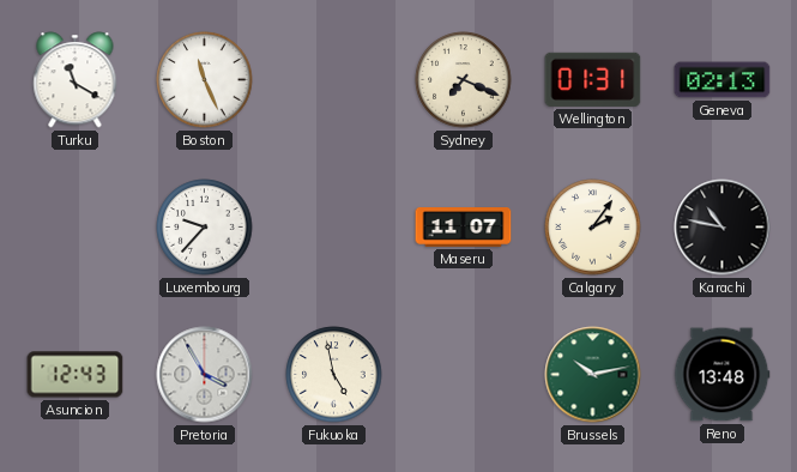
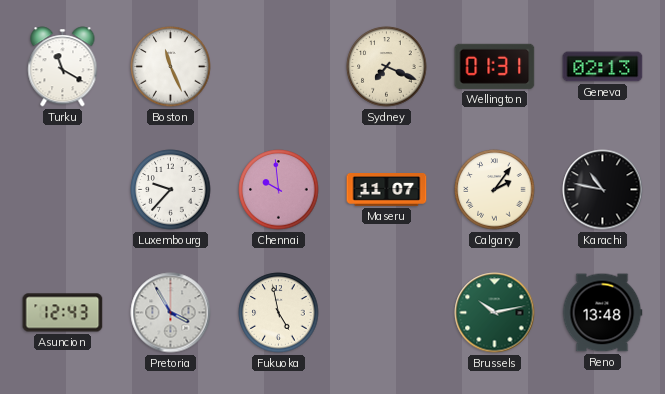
Chennai: none -> 9:59
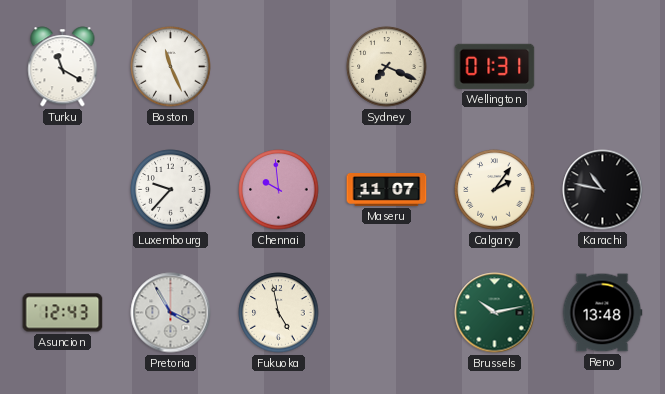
Geneva: 02:13 -> none
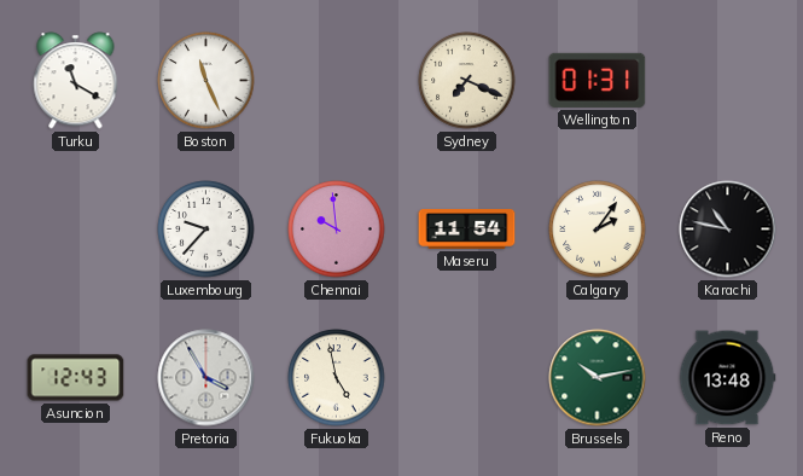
Maseru: 11:07 -> 11:54
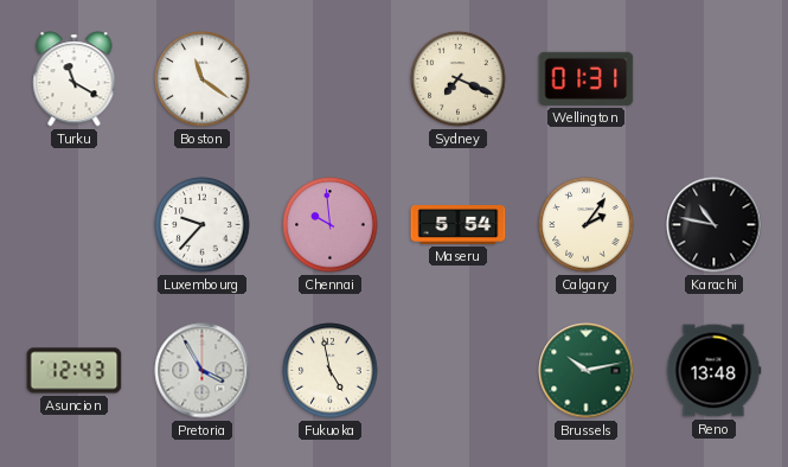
Boston: 11:26 -> 11:21
Maseru: 11:54 -> 5:54
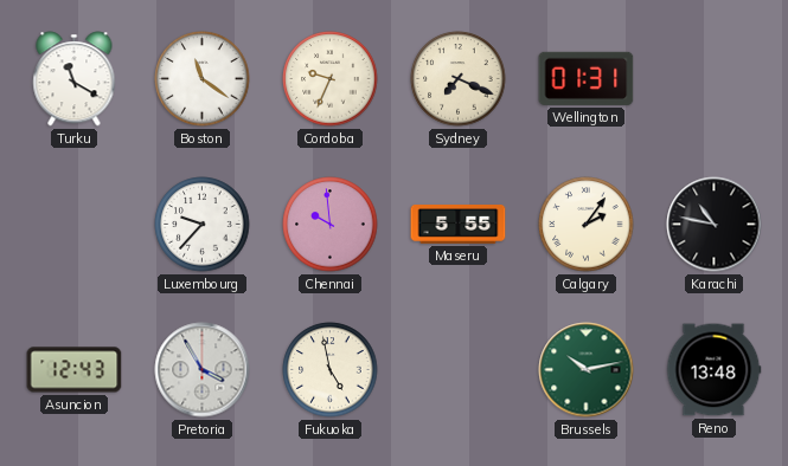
Cordoba: none -> 9:34
Maseru: 5:54 -> 5:55
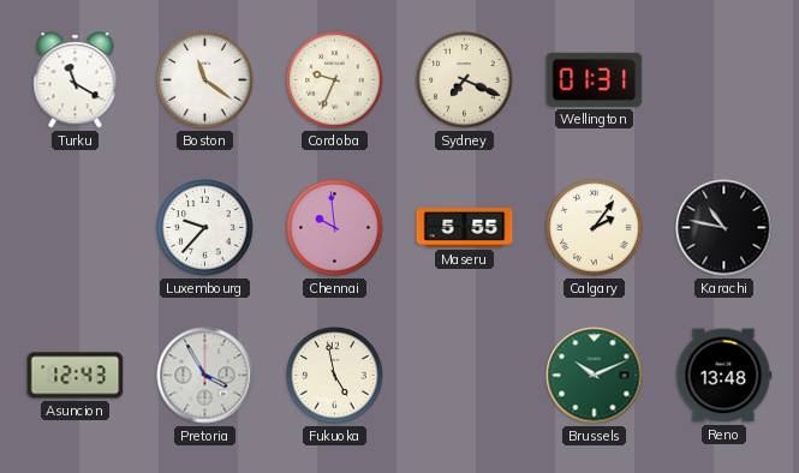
Brussels: 10:13 -> 10:11
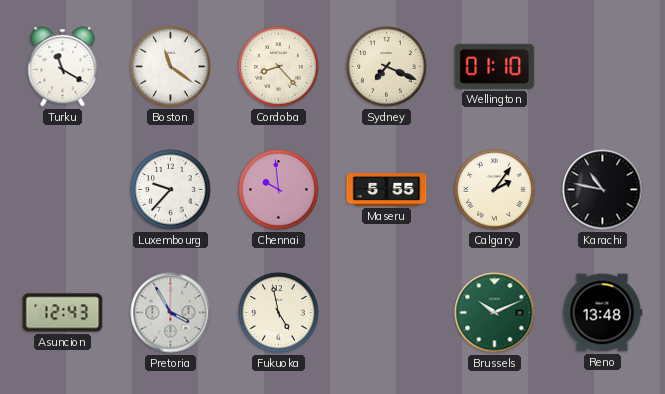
Cordoba: 9:34 -> 8:23
Wellington: 01:31 -> 01:10
